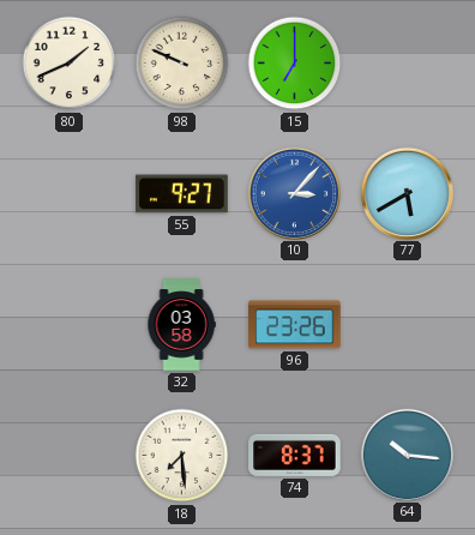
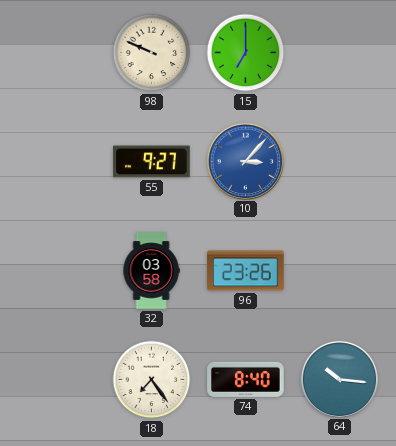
80: 1:41 -> none
77: 5:40 -> none
18: 7:29 -> 7:24
74: 8:37 -> 8:40
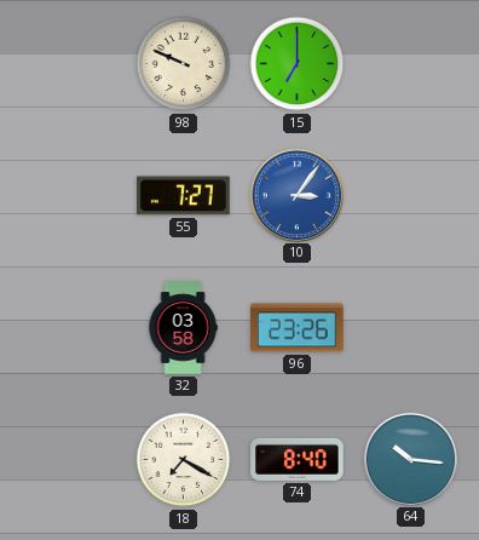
55: 9:27 -> 7:27
10: 3:07 -> 3:06
18: 7:24 -> 7:20
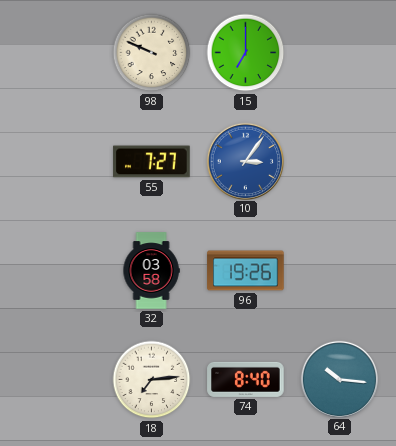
96: 23:26 -> 19:26
18: 7:20 -> 7:14
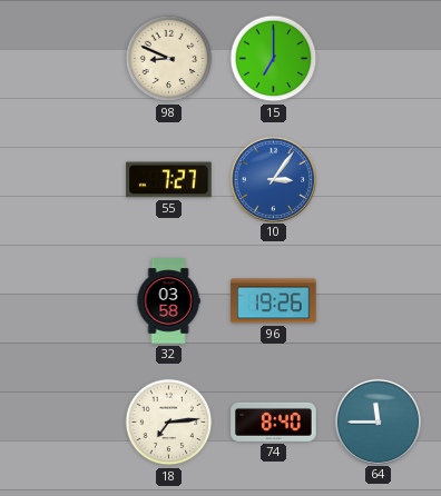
98: 9:49 -> 8:49
64: 10:16 -> 11:45
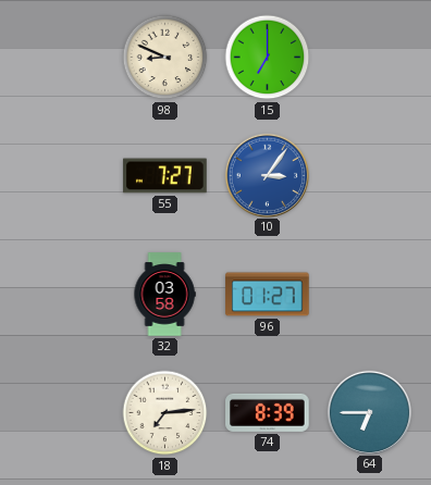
96: 19:26 -> 01:27
74: 8:40 -> 8:39
64: 11:45 -> 6:45
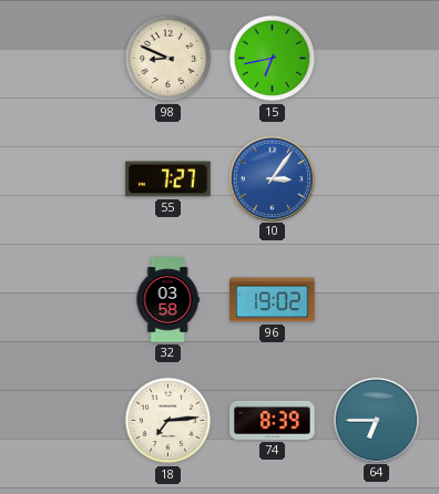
15: 7:00 -> 6:43
96: 01:27 -> 19:02
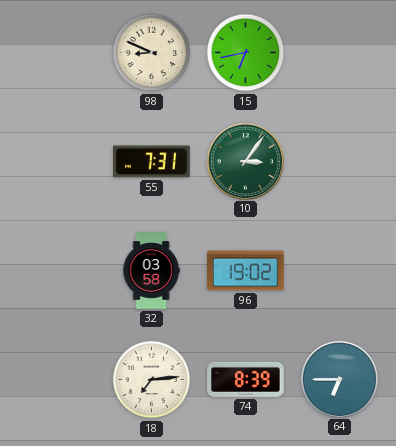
55: 7:27 -> 7:31
10 dial: blue -> green
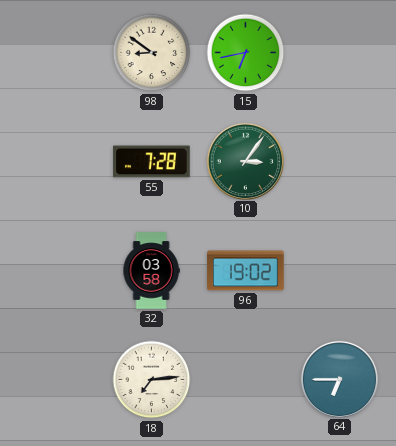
98: 8:49 -> 8:51
55: 7:31 -> 7:28
74: 8:39 -> none
